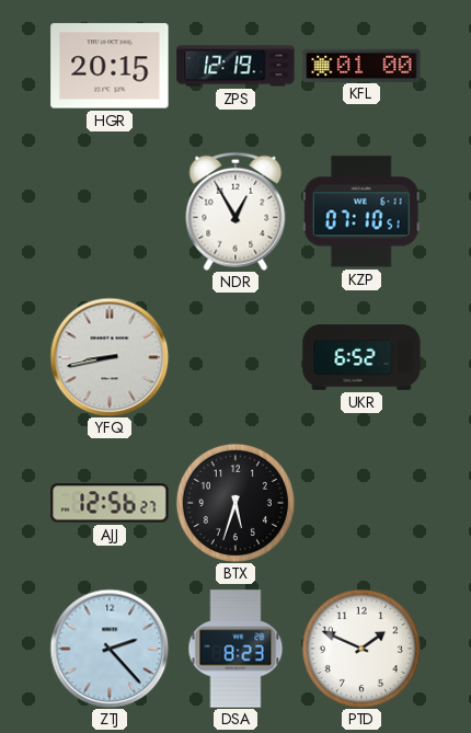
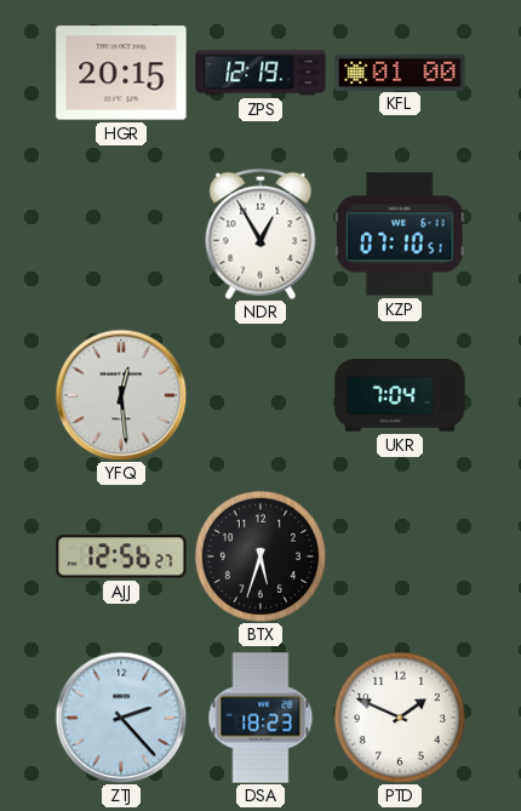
YFQ: 8:43 -> 12:29
UKR: 6:52 -> 7:04
DSA: 8:23 -> 18:23
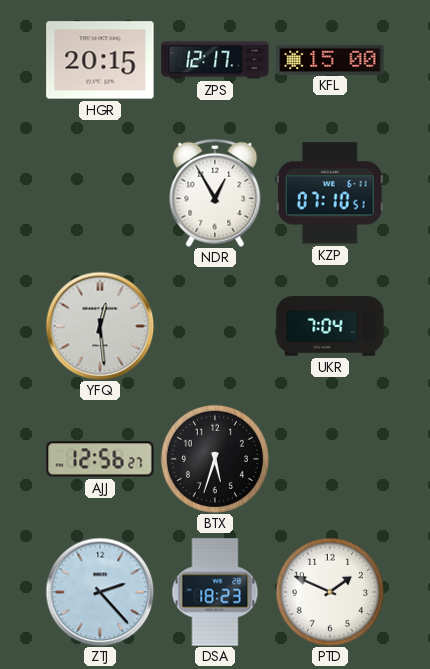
ZPS: 12:19 -> 12:17
KFL: 01:00 -> 15:00
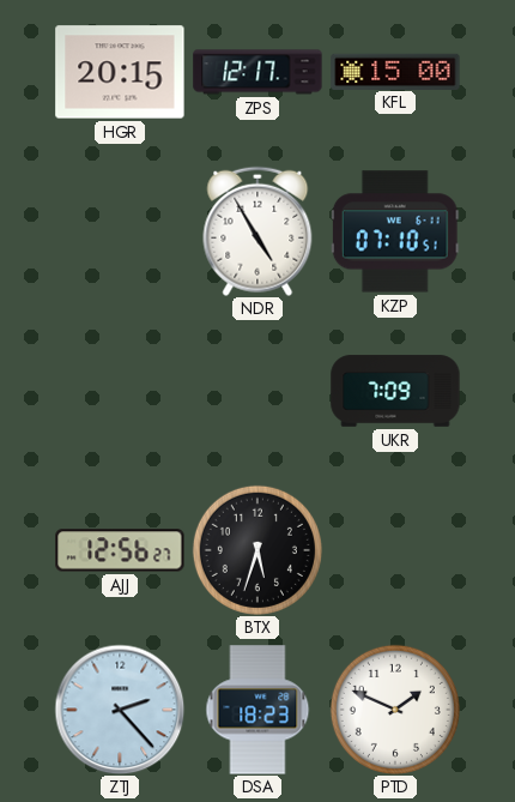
NDR: 12:55 -> 4:55
YFQ: 12:29 -> none
UKR: 7:04 -> 7:09
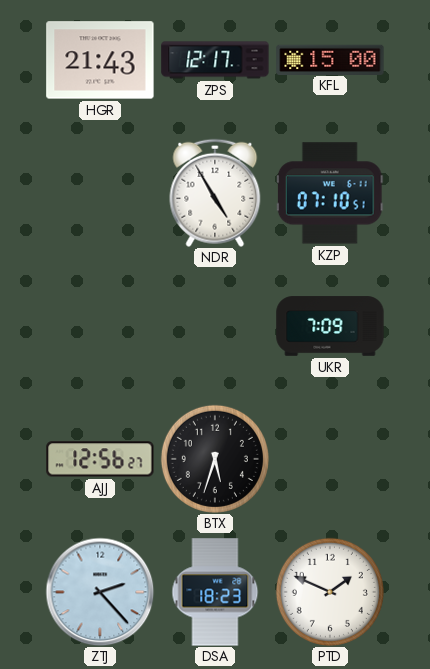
HGR: 20:15 -> 21:43
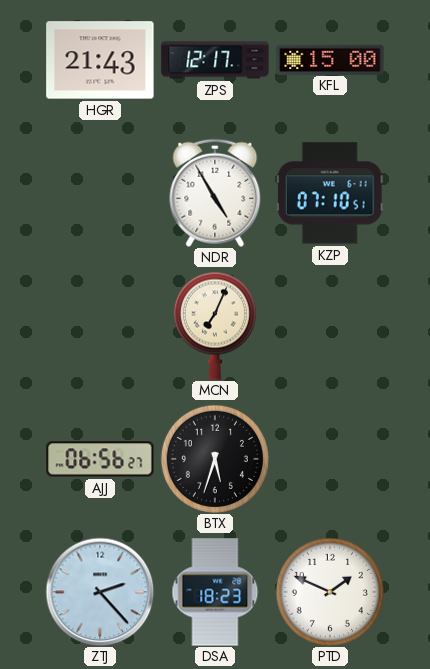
MCN: none -> 7:04
UKR: 7:09 -> none
AJJ: 12:56 -> 06:56
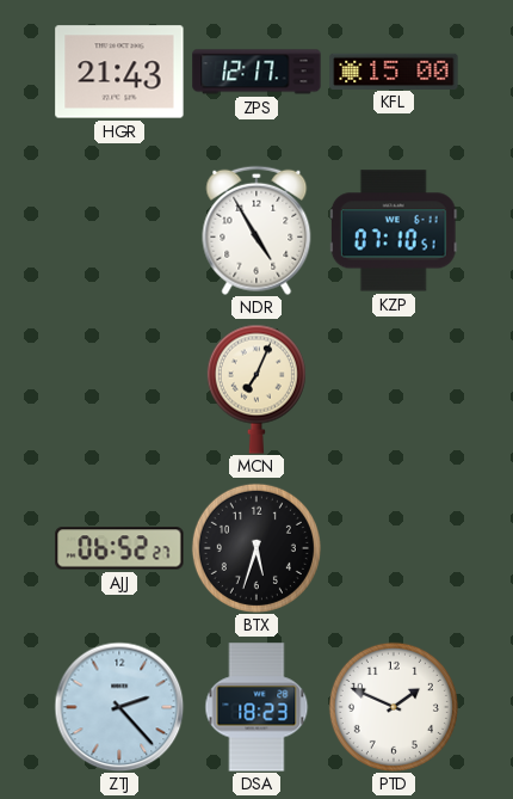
AJJ: 06:56 -> 06:52
